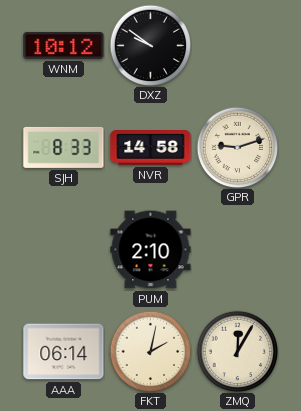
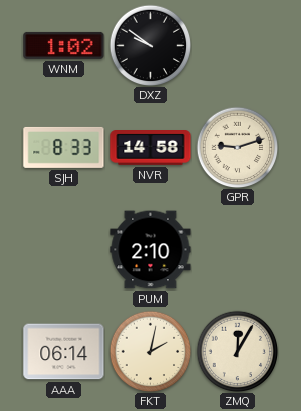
WNM: 10:12 -> 1:02
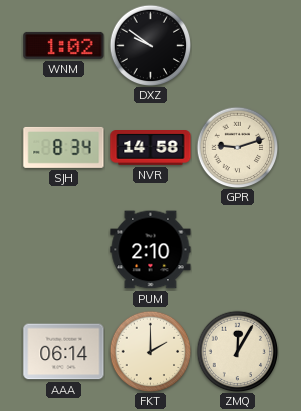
SJH: 8:33 -> 8:34
FKT: 2:02 -> 2:00
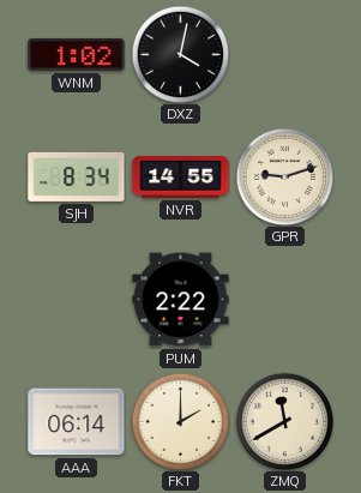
DXZ: 9:51 -> 4:02
NVR: 14:58 -> 14:55
PUM: 2:10 -> 2:22
ZMQ: 12:05 -> 11:40
